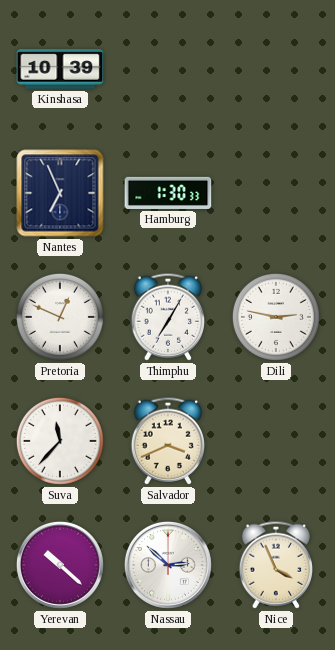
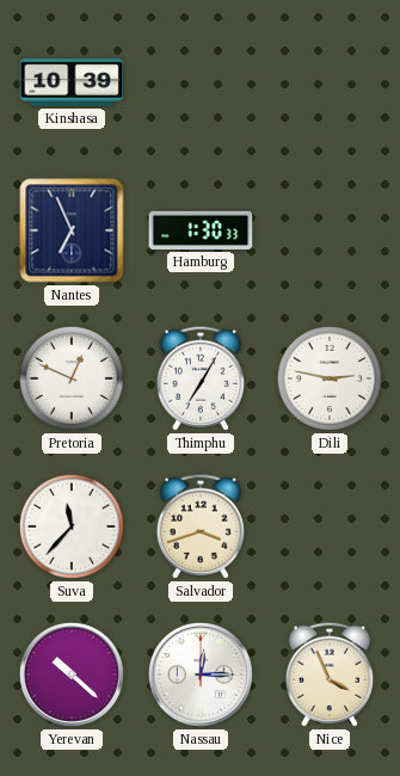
Salvador: 3:41 -> 3:42
Nassau: 2:52 -> 12:15
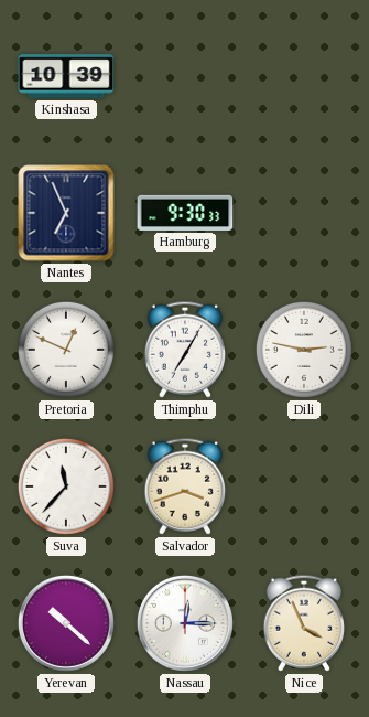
Hamburg: 1:30 -> 9:30
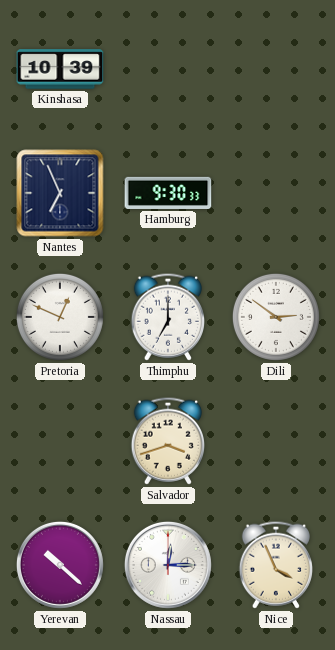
Thimphu: 7:05 -> 7:00
Dili: 2:47 -> 2:51
Suva: 11:37 -> none
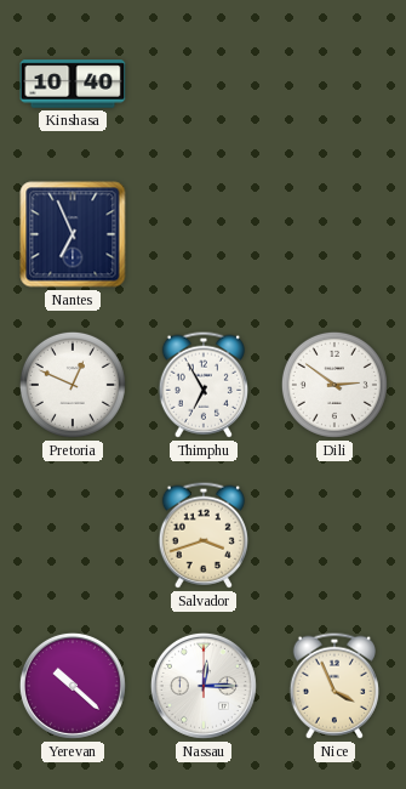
Kinshasa: 10:39 -> 10:40
Hamburg: 9:30 -> none
Thimphu: 7:00 -> 6:55
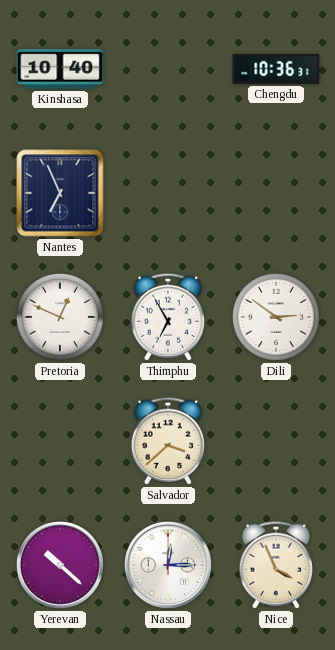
Chengdu: none -> 10:36
Salvador: 3:42 -> 3:38
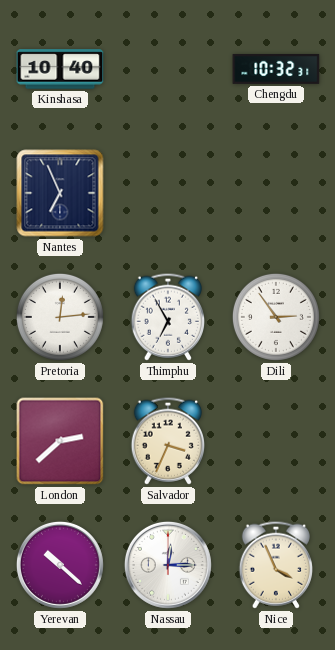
Chengdu: 10:36 -> 10:32
Pretoria: 12:49 -> 12:14
Dili: 2:51 -> 2:54
London: none -> 2:38
Salvador: 3:38 -> 3:34
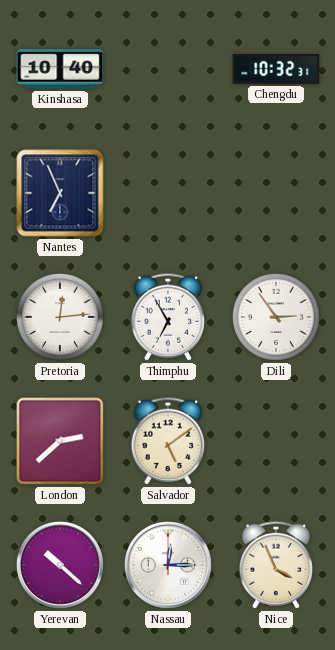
Salvador: 3:34 -> 5:09
